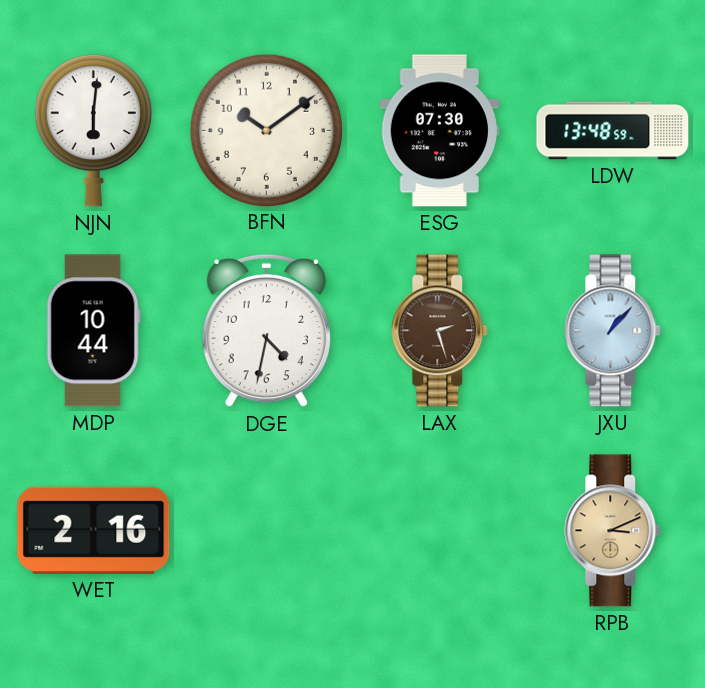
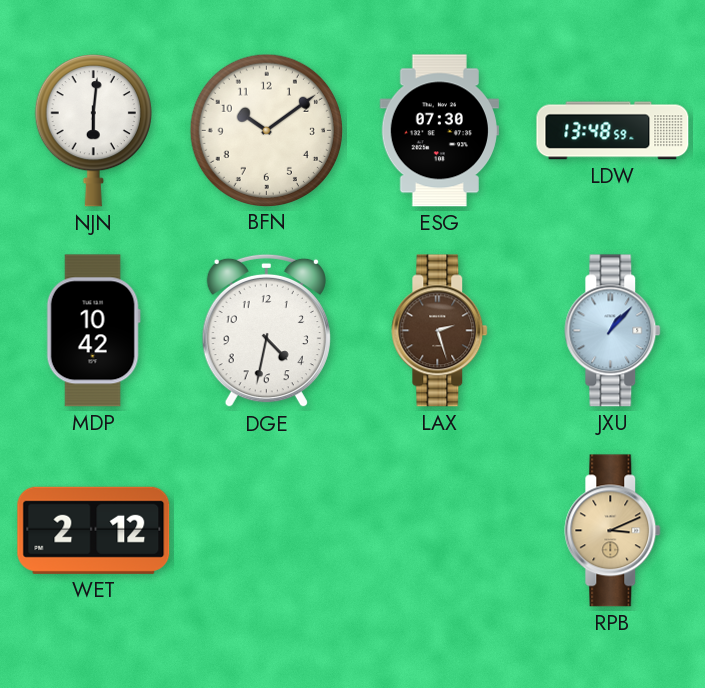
MDP: 10:44 -> 10:42
WET: 2:16 -> 2:12
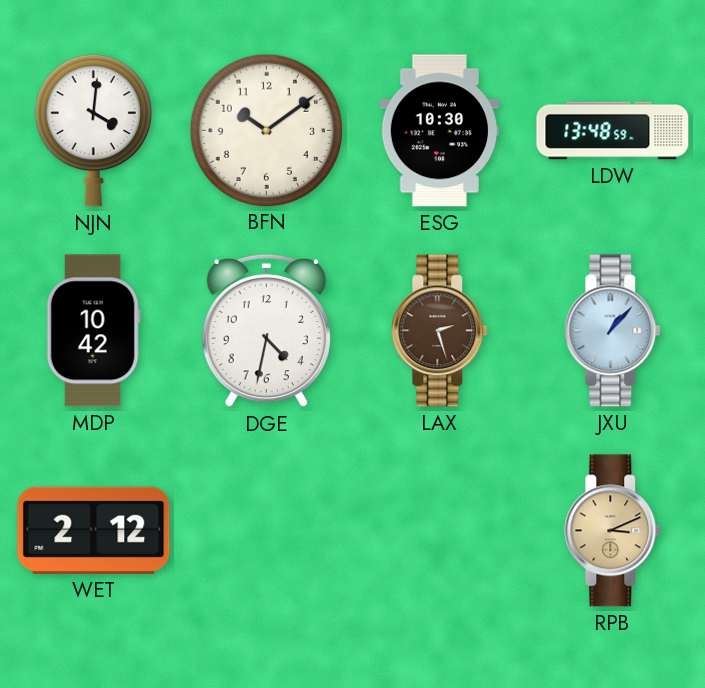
NJN: 6:01 -> 4:01
ESG: 07:30 -> 10:30
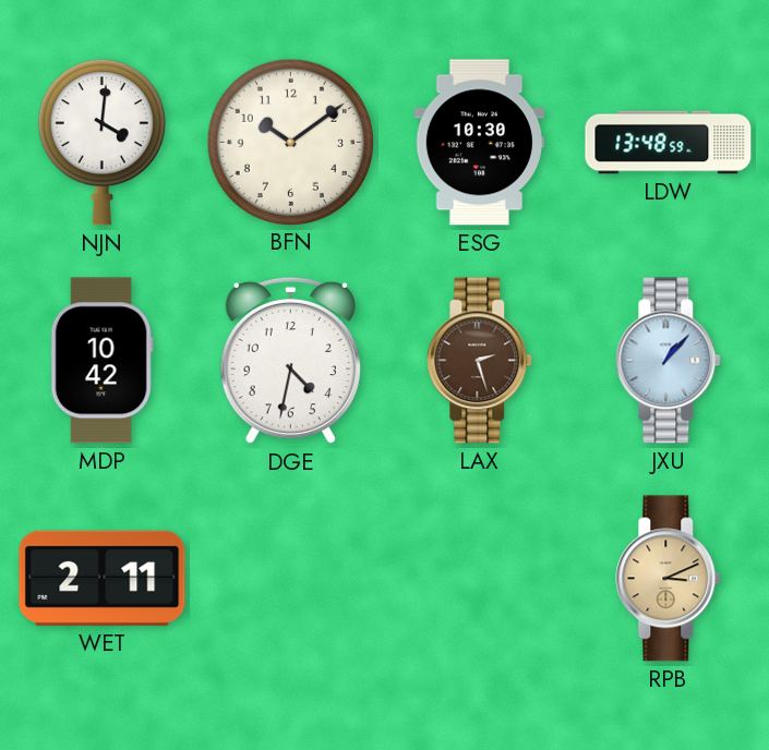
WET: 2:12 -> 2:11
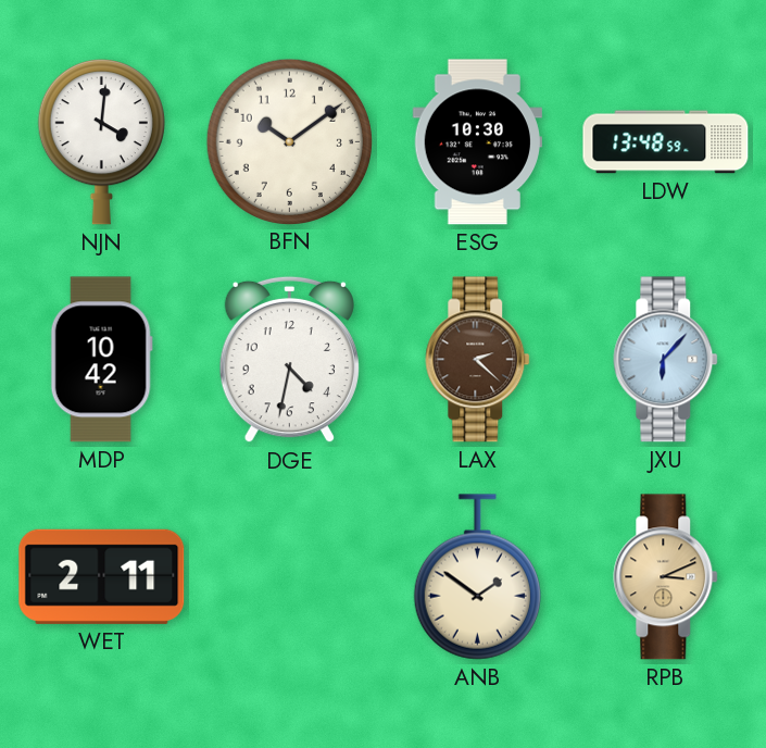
LAX: 2:27 -> 2:22
JXU: 1:07 -> 6:07
ANB: none -> 1:51
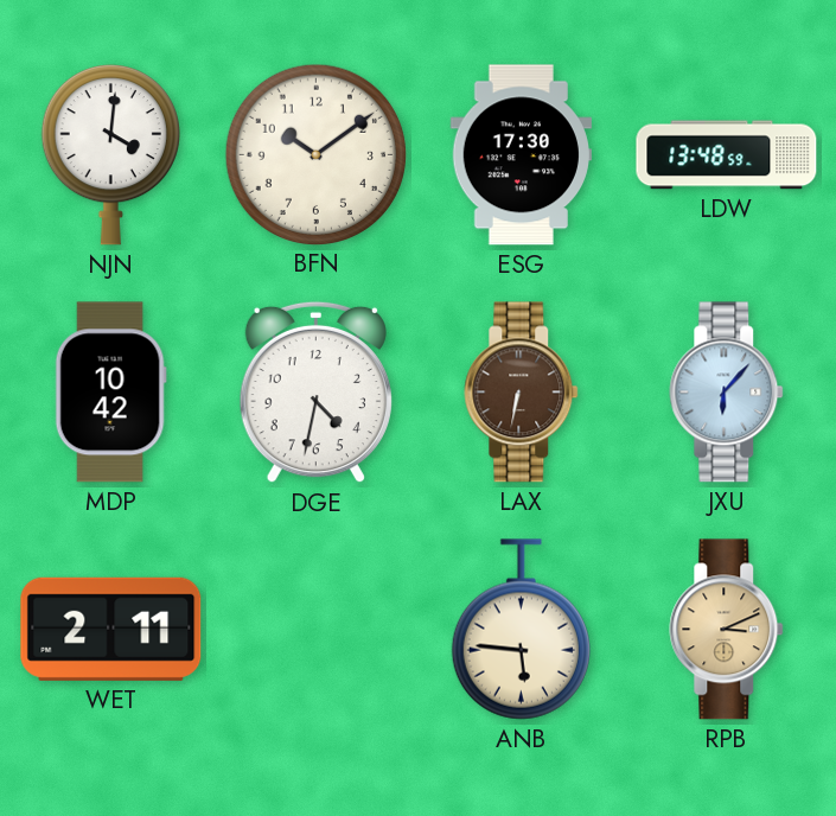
ESG: 10:30 -> 17:30
LAX: 2:22 -> 6:32
ANB: 1:51 -> 5:46
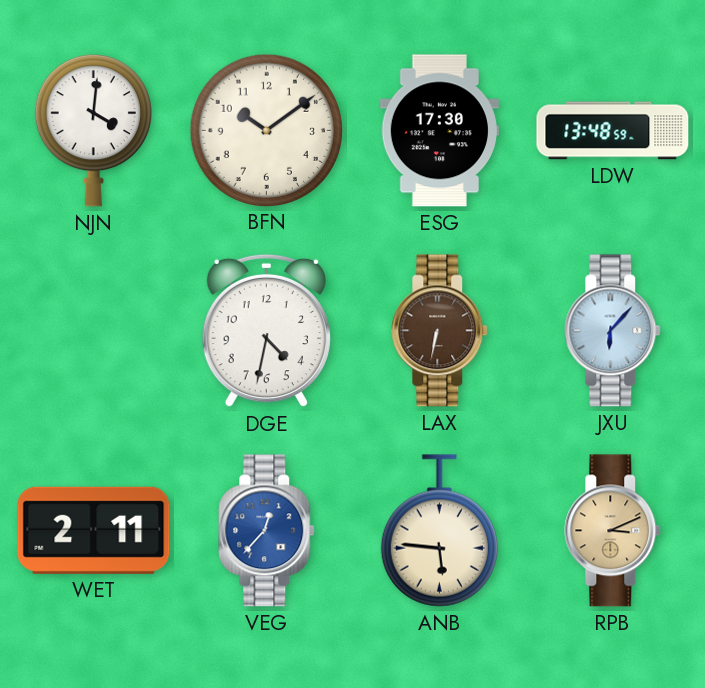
MDP: 10:42 -> none
VEG: none -> 12:37
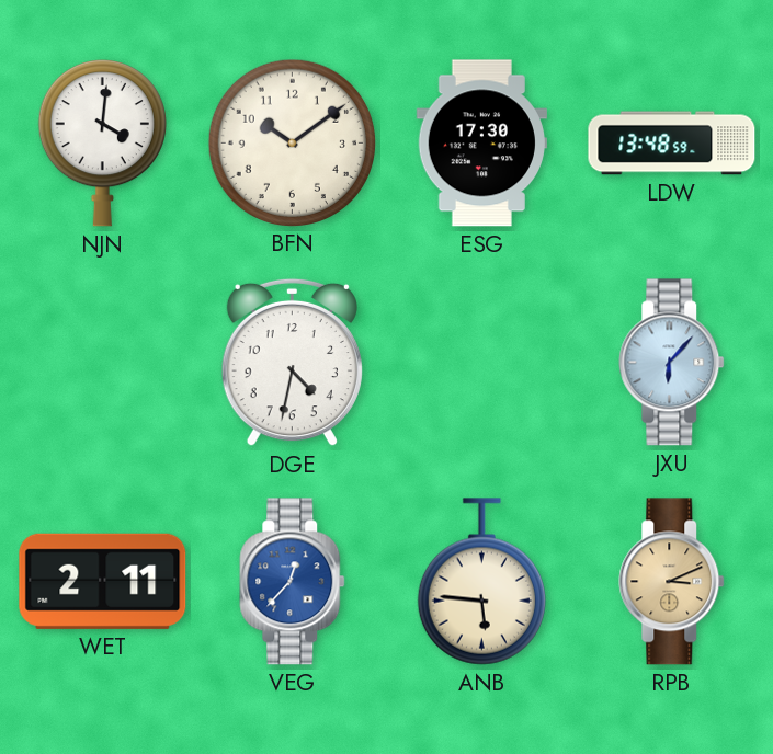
LAX: 6:32 -> none
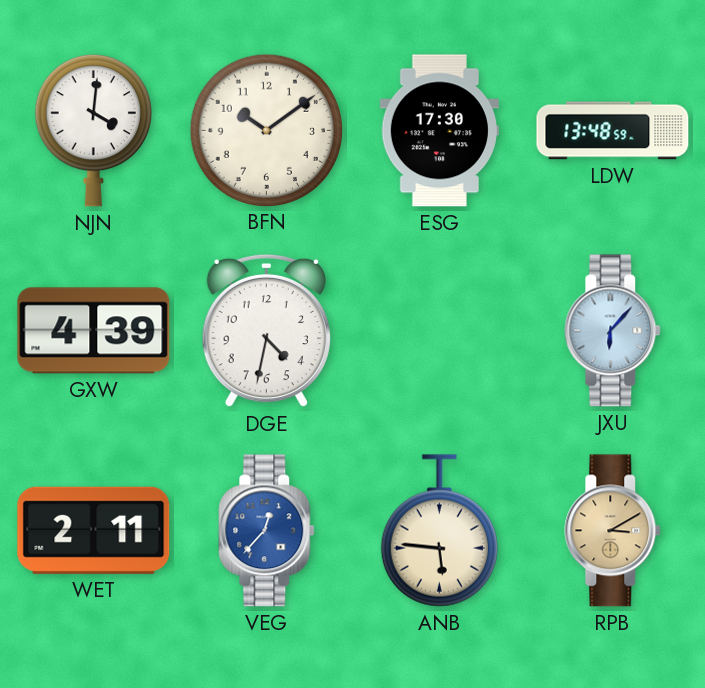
GXW: none -> 4:39
RPB: 3:11 -> 3:10
